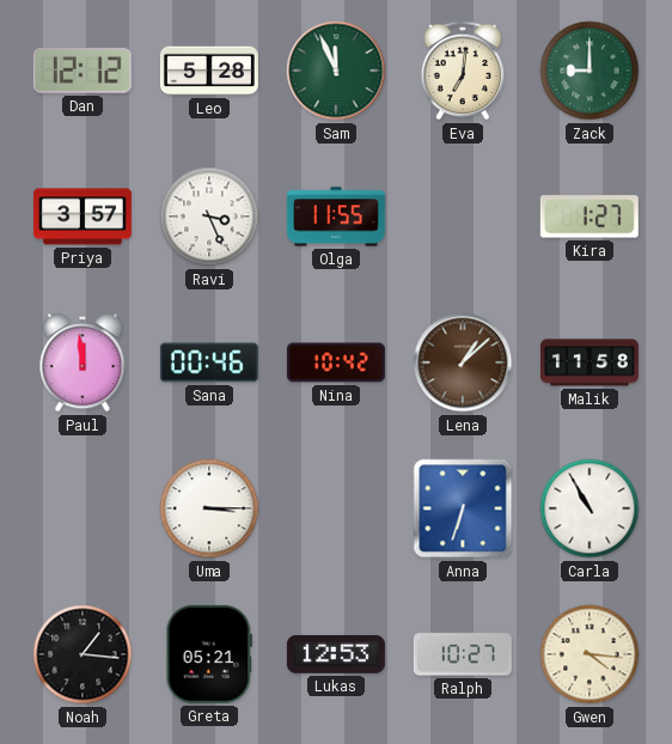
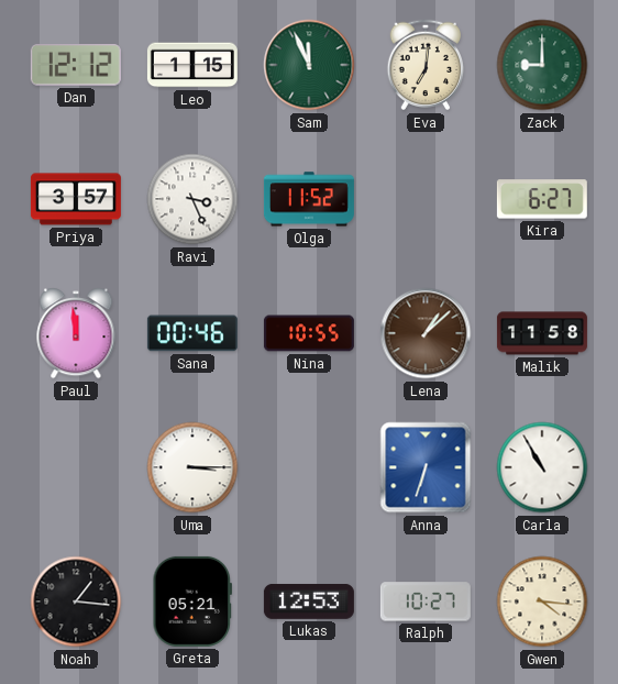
Leo: 5:28 -> 1:15
Olga: 11:55 -> 11:52
Kira: 1:27 -> 6:27
Nina: 10:42 -> 10:55
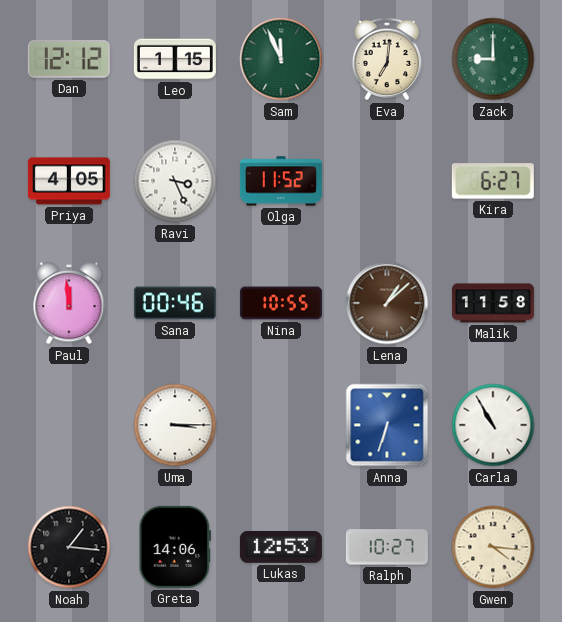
Priya: 3:57 -> 4:05
Greta: 05:21 -> 14:06
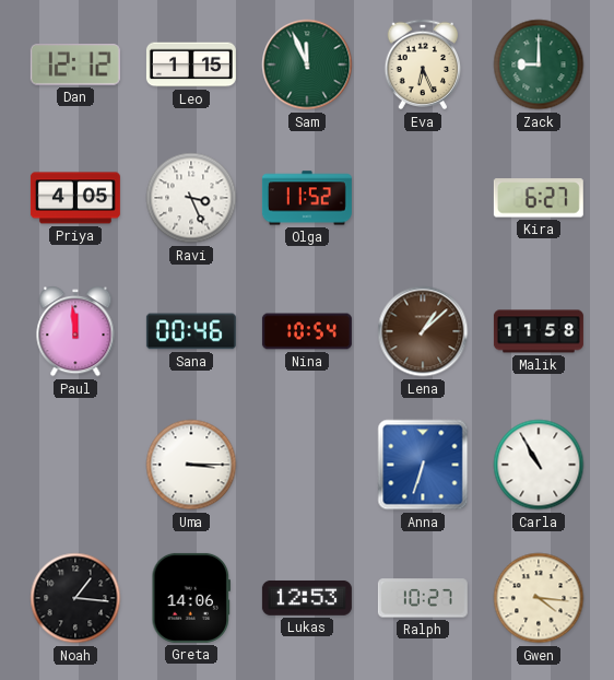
Eva: 7:01 -> 6:26
Nina: 10:55 -> 10:54
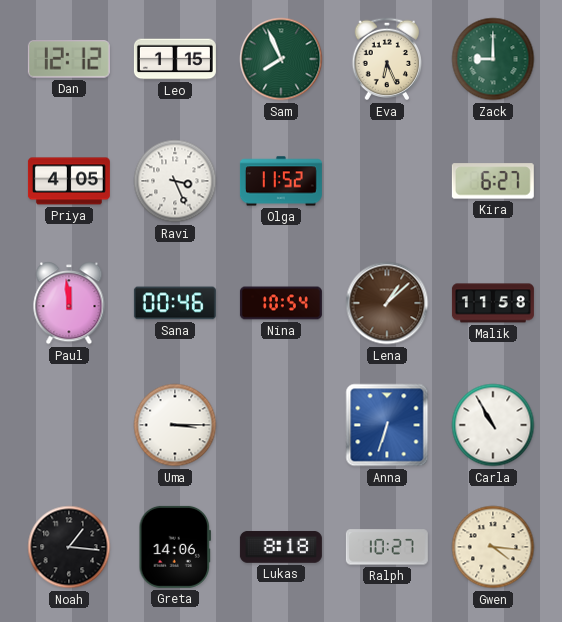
Sam: 11:56 -> 7:56
Lukas: 12:53 -> 8:18
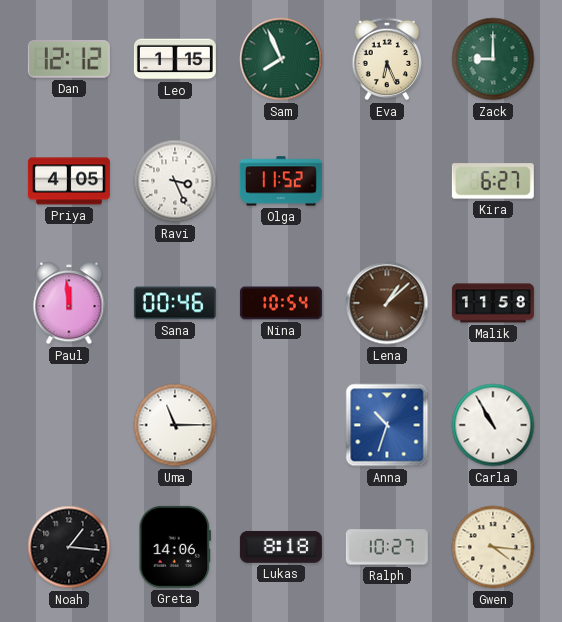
Uma: 3:15 -> 11:15
Anna: 6:33 -> 10:33
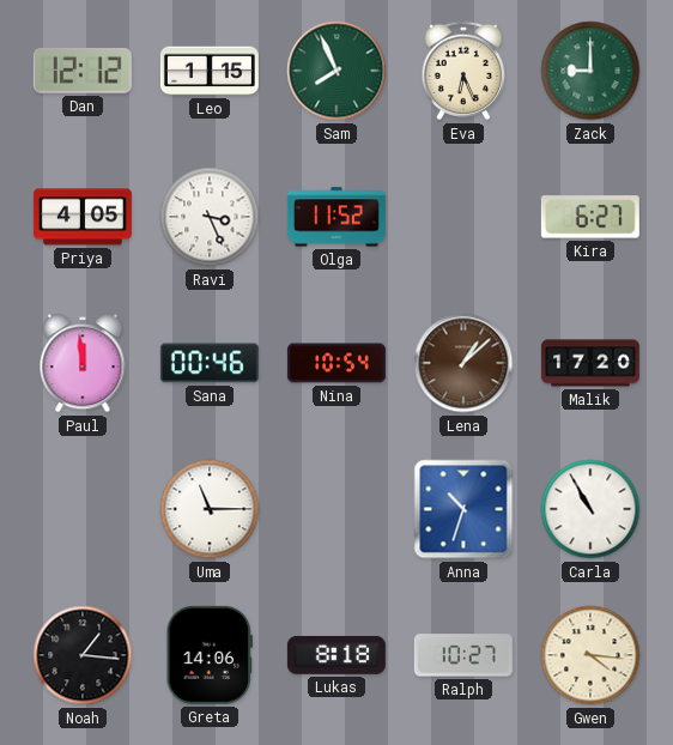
Malik: 11:58 -> 17:20
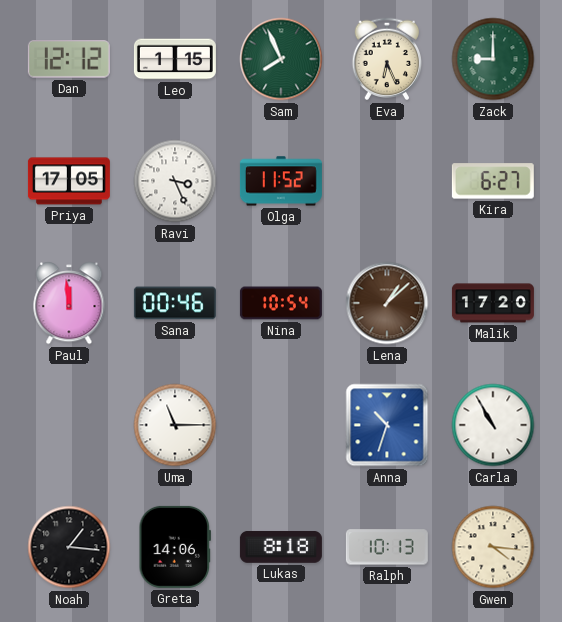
Priya: 4:05 -> 17:05
Ralph: 10:27 -> 10:13
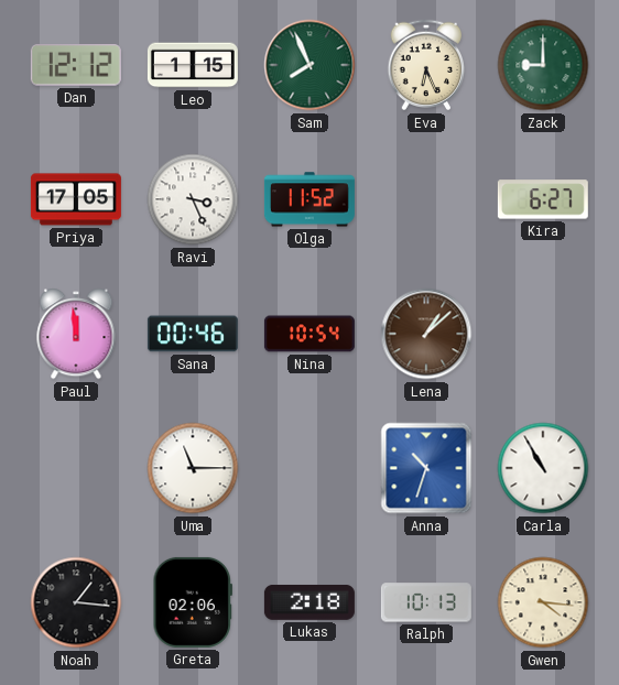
Malik: 17:20 -> none
Greta: 14:06 -> 02:06
Lukas: 8:18 -> 2:18
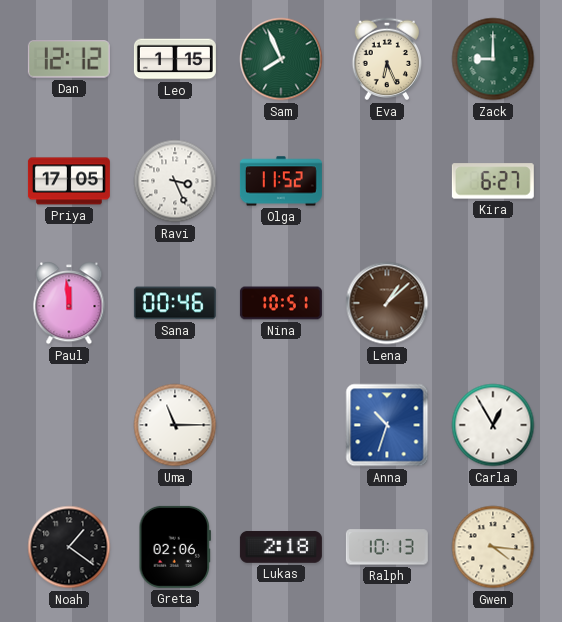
Nina: 10:54 -> 10:51
Carla: 10:55 -> 12:55
Noah: 1:16 -> 1:21
